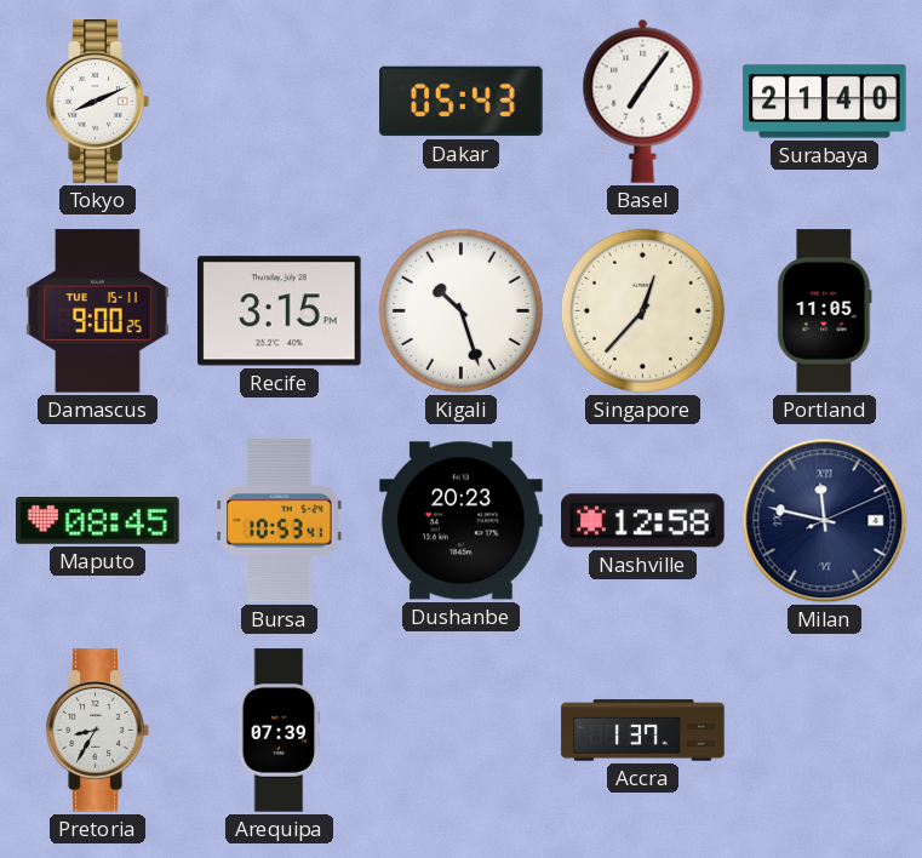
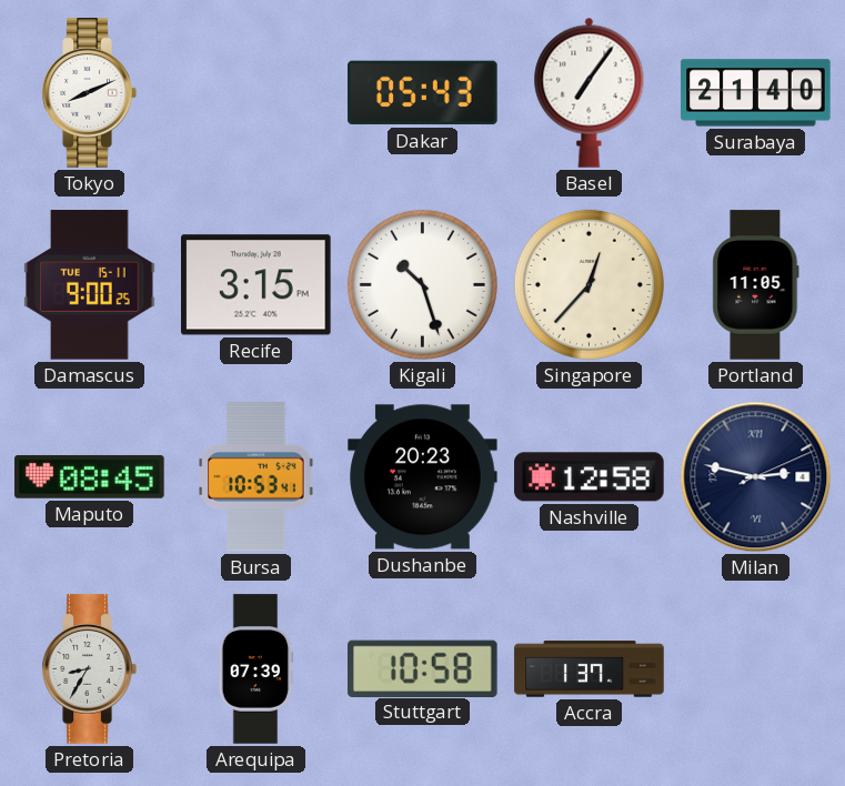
Milan: 11:47 -> 2:47
Stuttgart: none -> 10:58
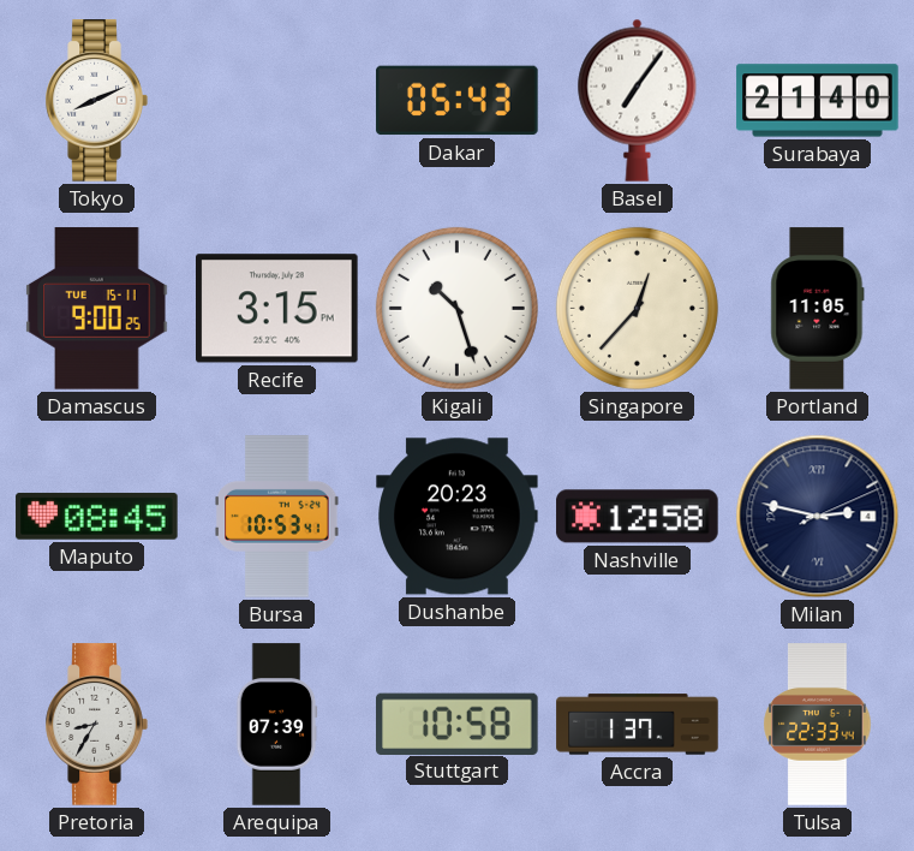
Tulsa: none -> 22:33
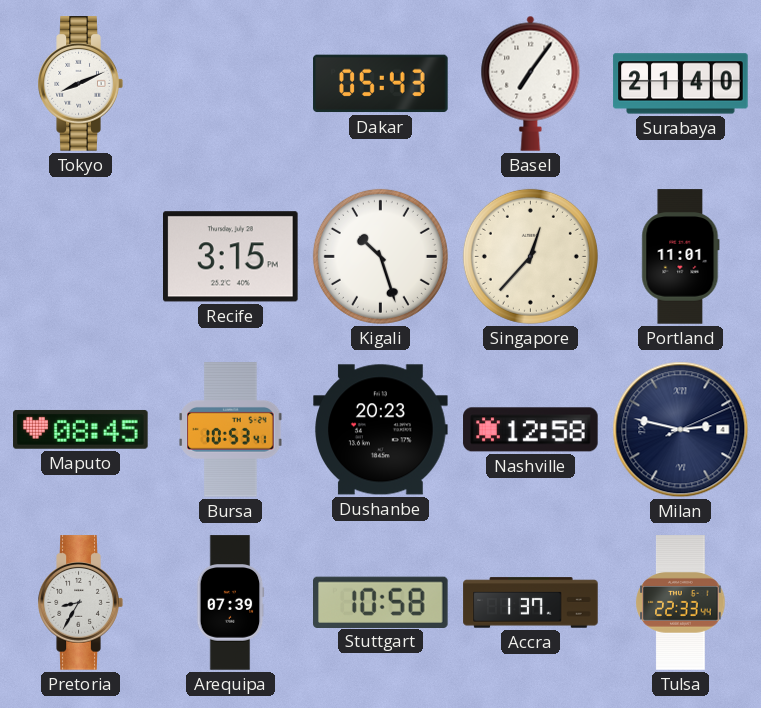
Damascus: 9:00 -> none
Portland: 11:05 -> 11:01
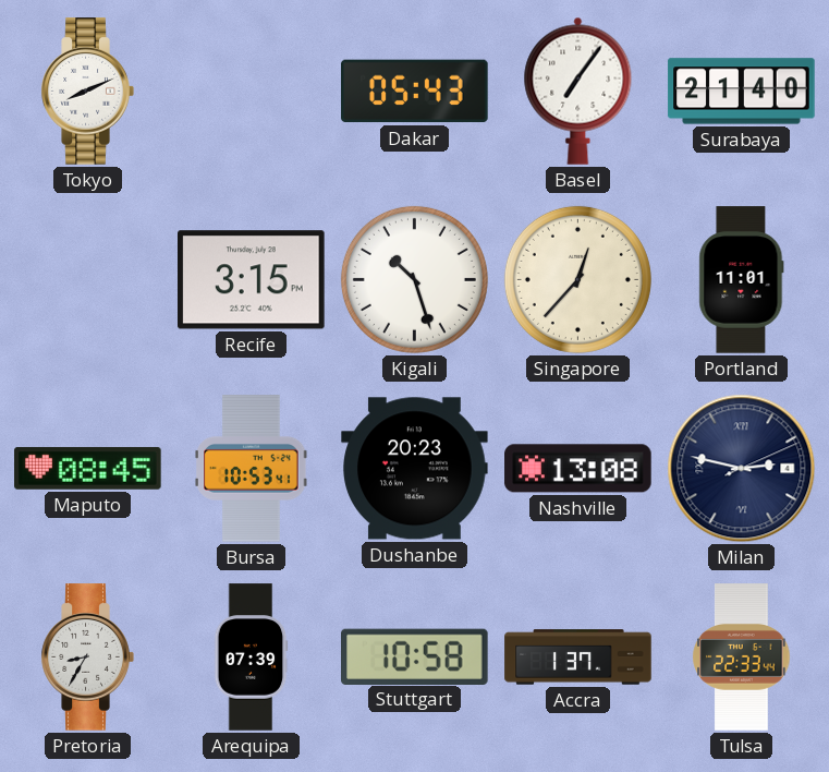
Nashville: 12:58 -> 13:08
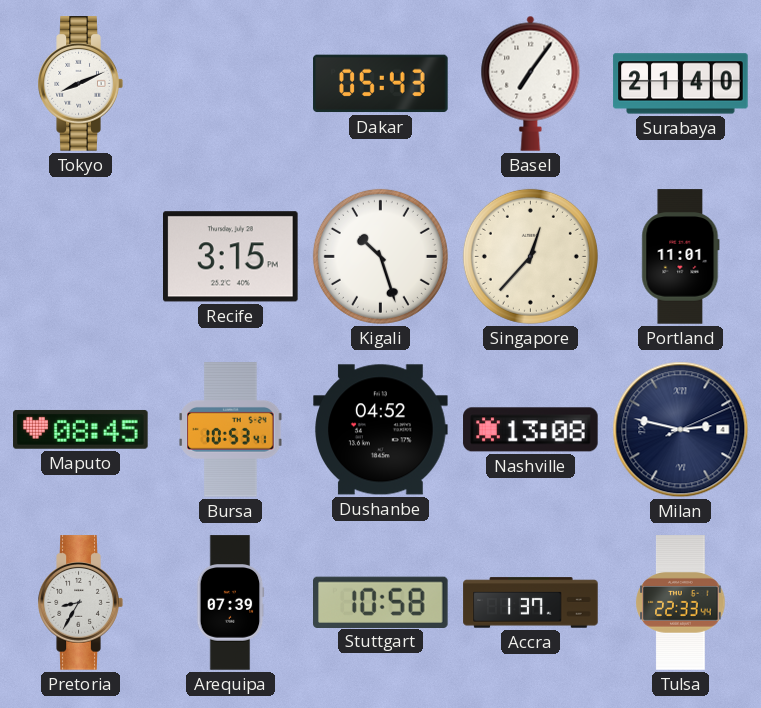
Dushanbe: 20:23 -> 04:52
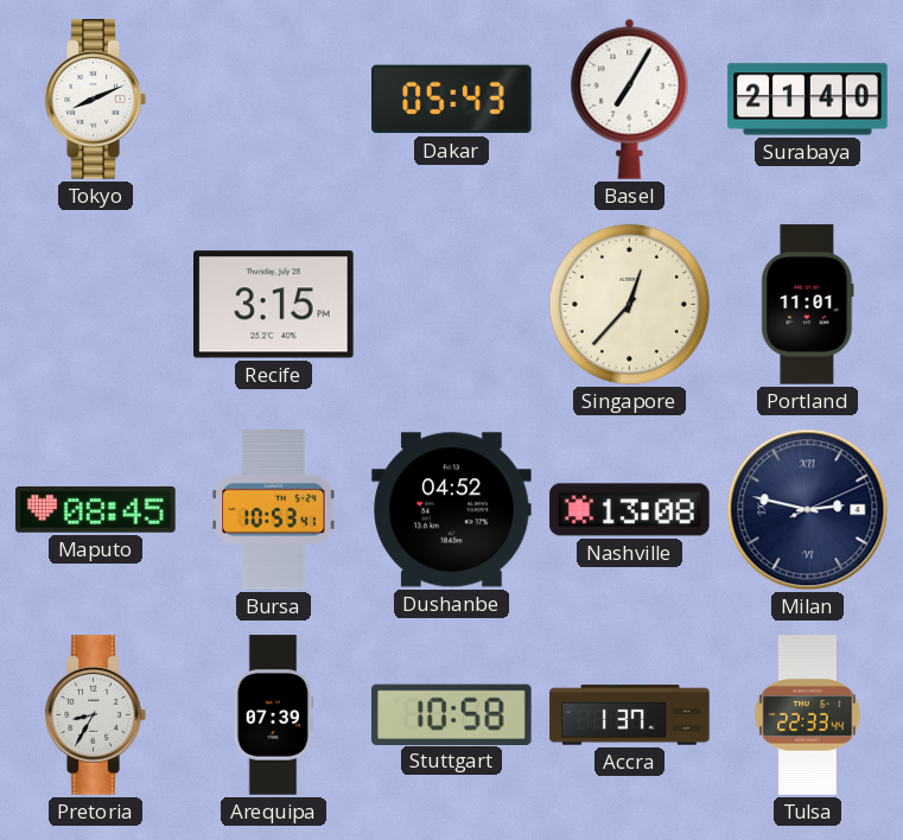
Basel: 7:06 -> 7:05
Kigali: 10:27 -> none
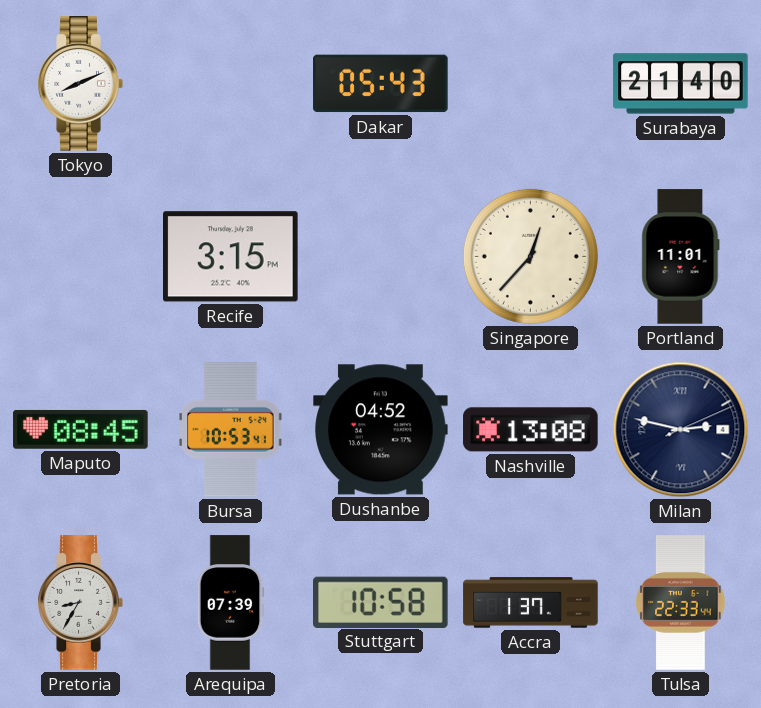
Basel: 7:05 -> none
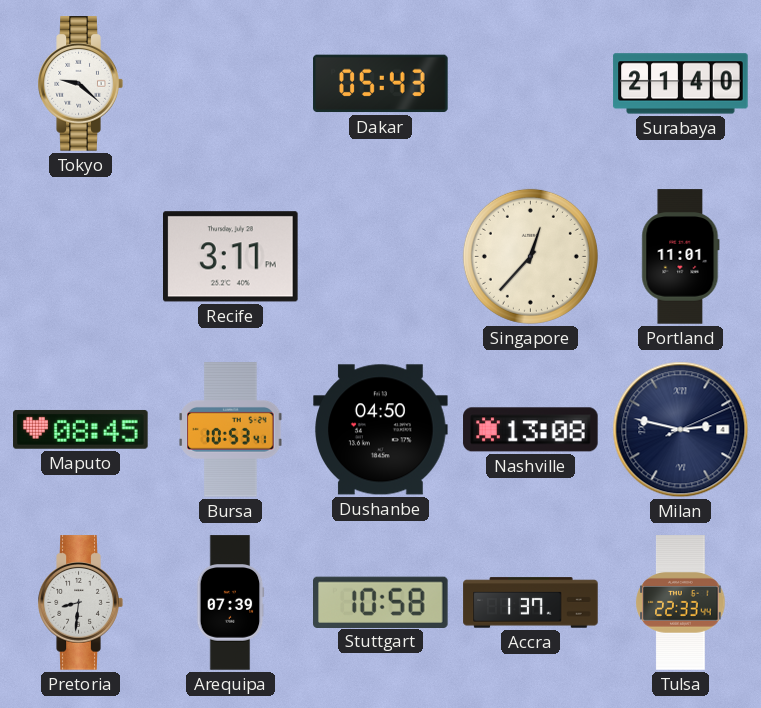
Tokyo: 8:11 -> 9:22
Recife: 3:15 -> 3:11
Dushanbe: 04:52 -> 04:50
Pretoria: 8:35 -> 8:31
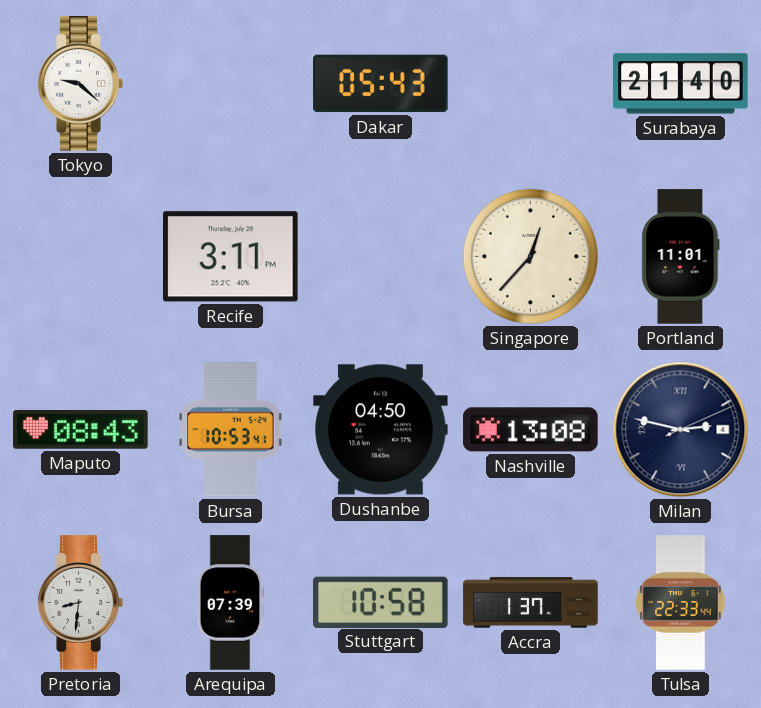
Maputo: 08:45 -> 08:43
